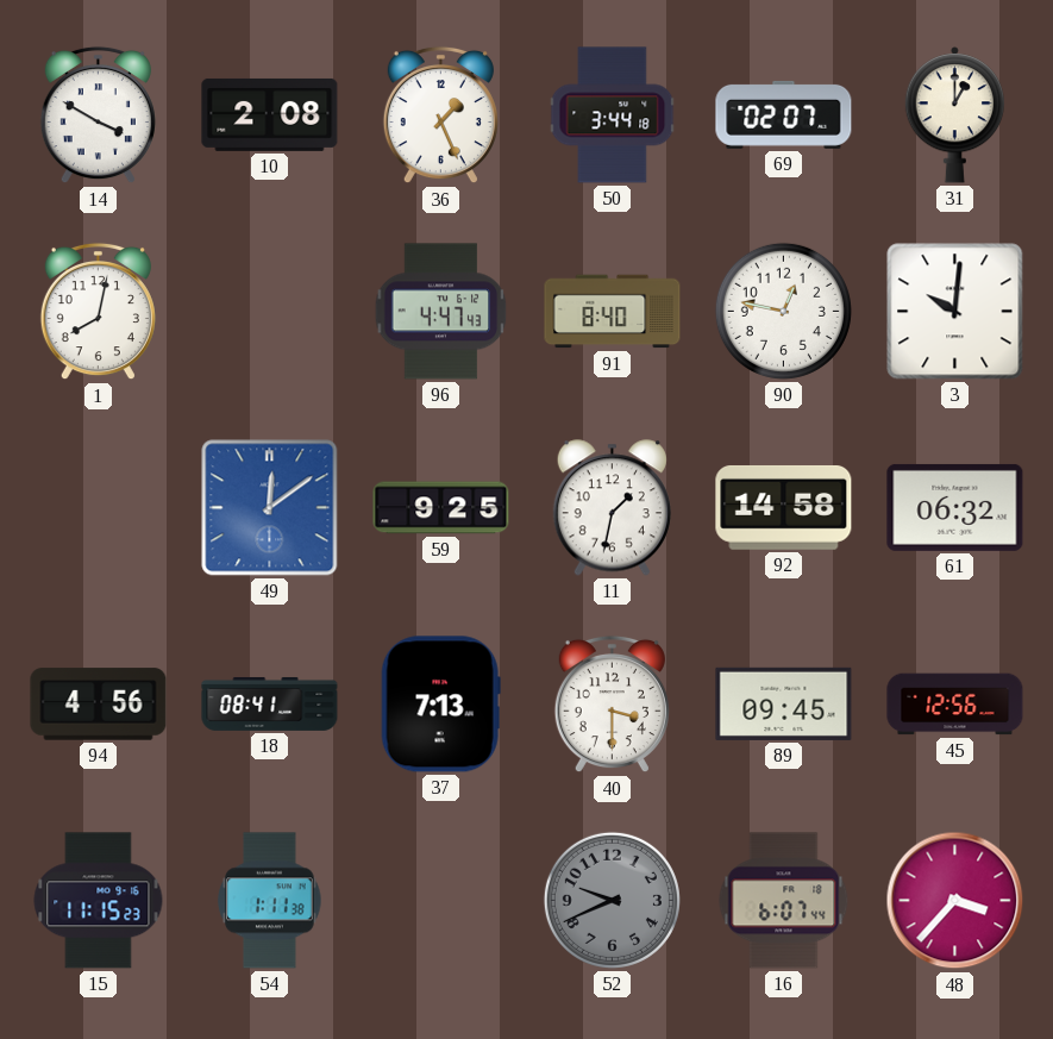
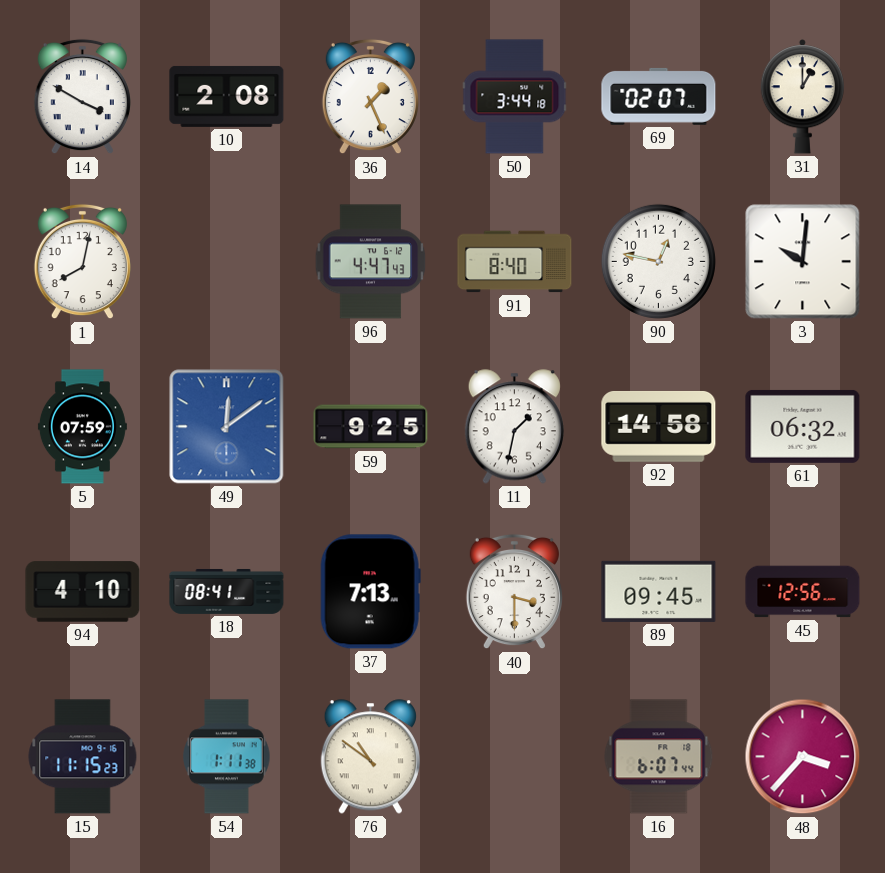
5: none -> 07:59
94: 4:56 -> 4:10
76: none -> 10:51
52: 9:41 -> none
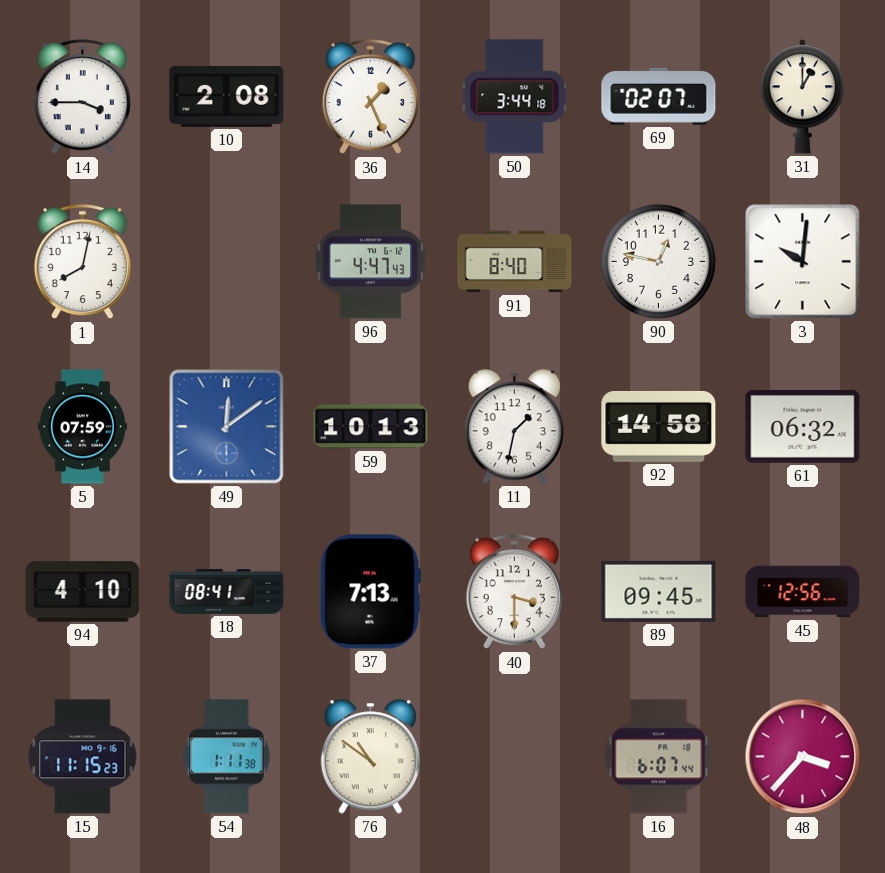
14: 3:50 -> 3:45
59: 9:25 -> 10:13
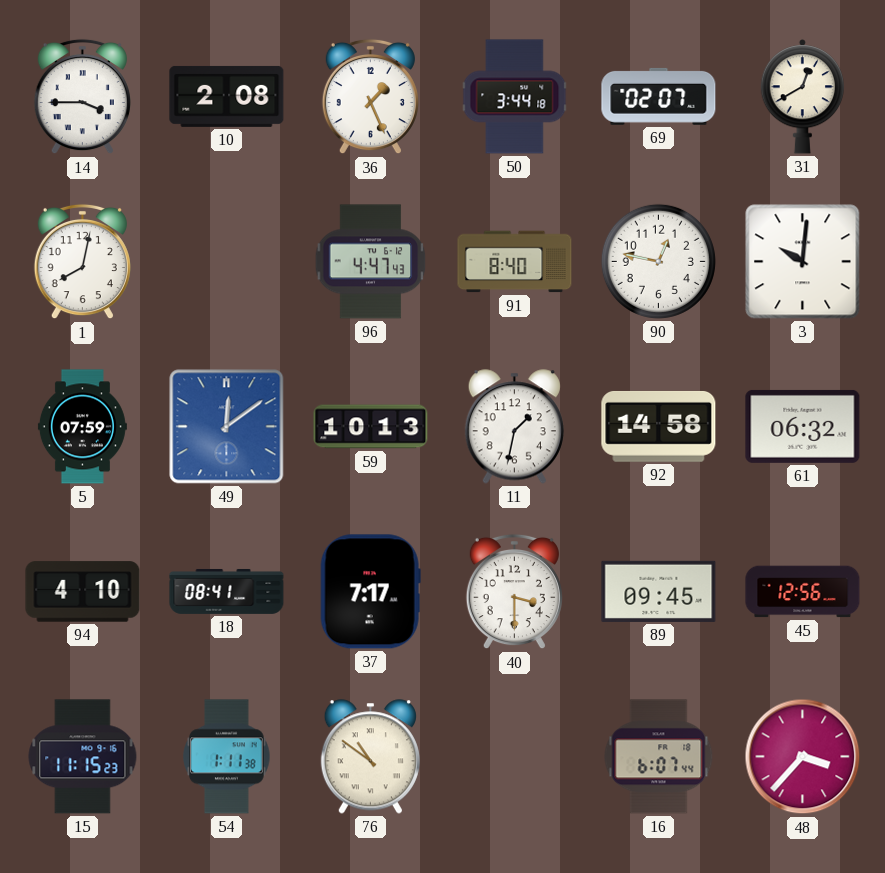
31: 1:00 -> 12:40
37: 7:13 -> 7:17
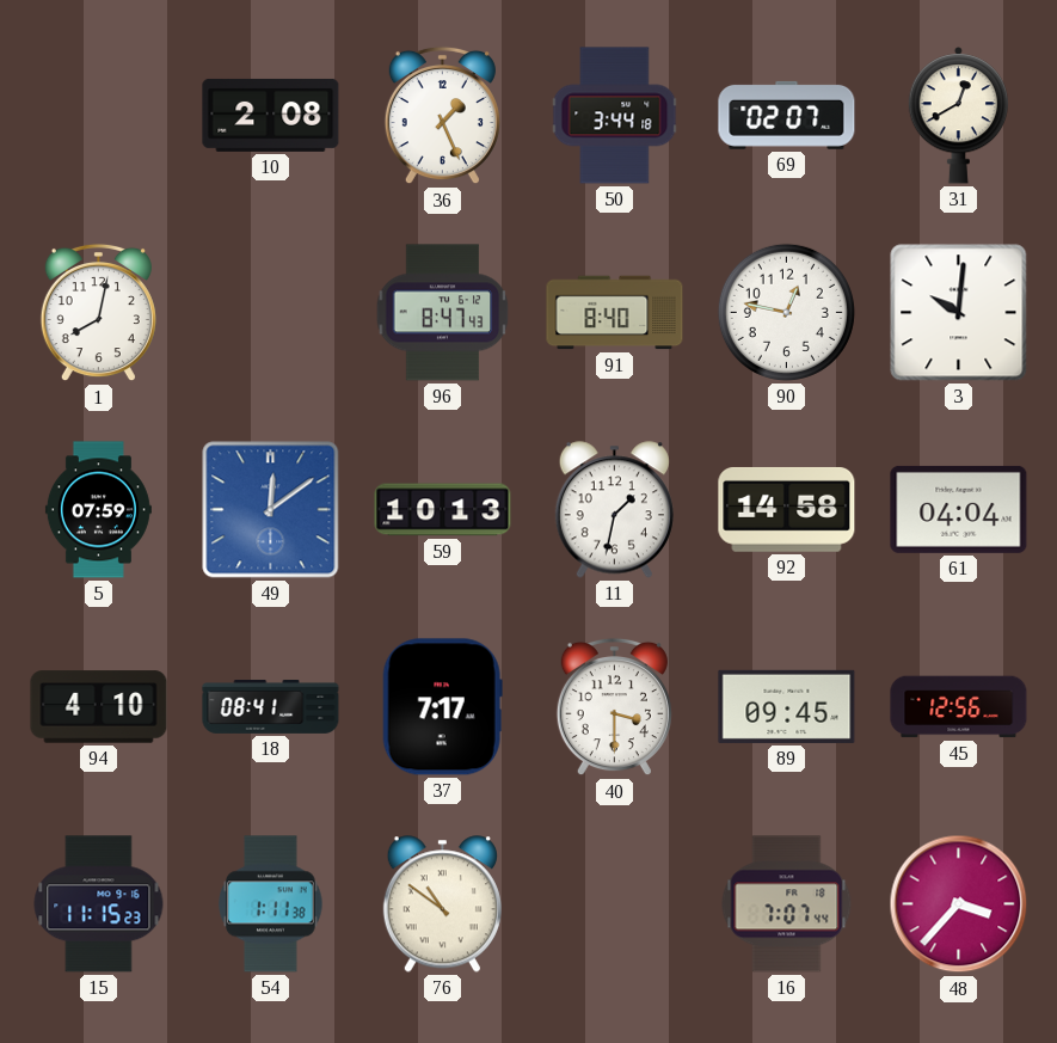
14: 3:45 -> none
96: 4:47 -> 8:47
61: 06:32 -> 04:04
16: 6:07 -> 7:07
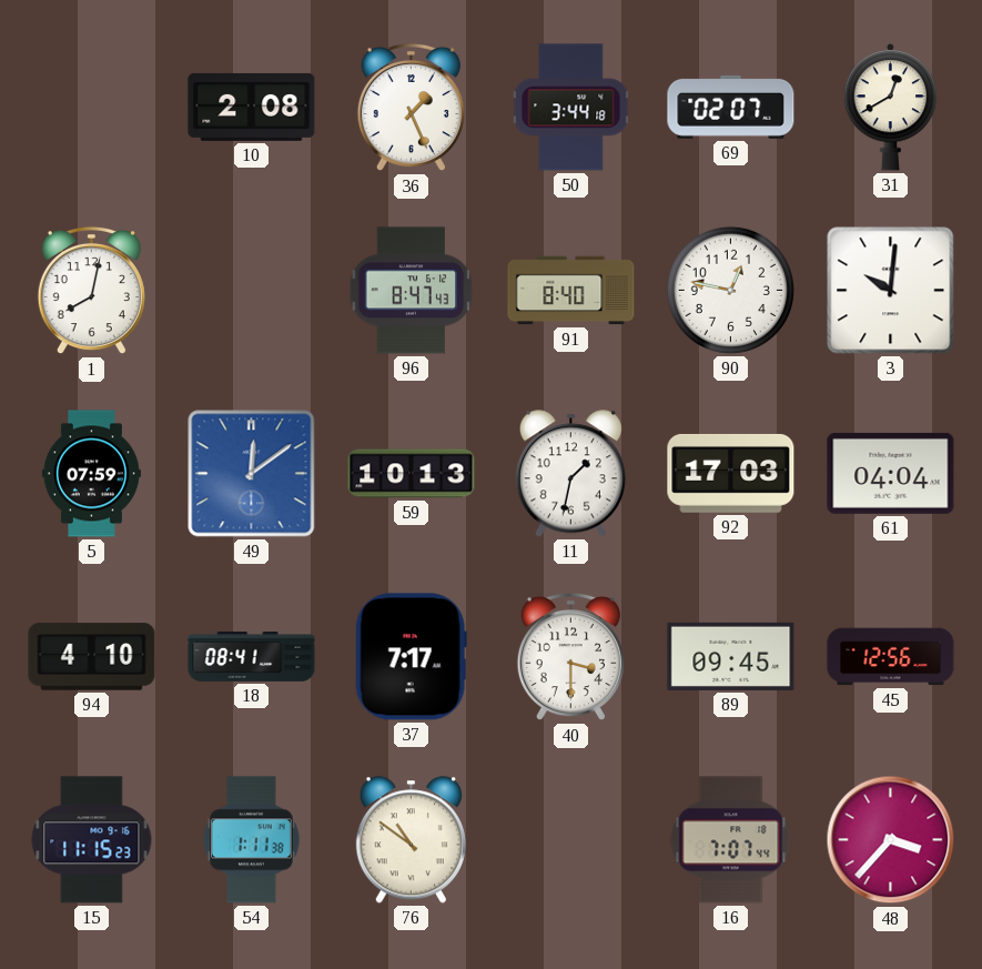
92: 14:58 -> 17:03
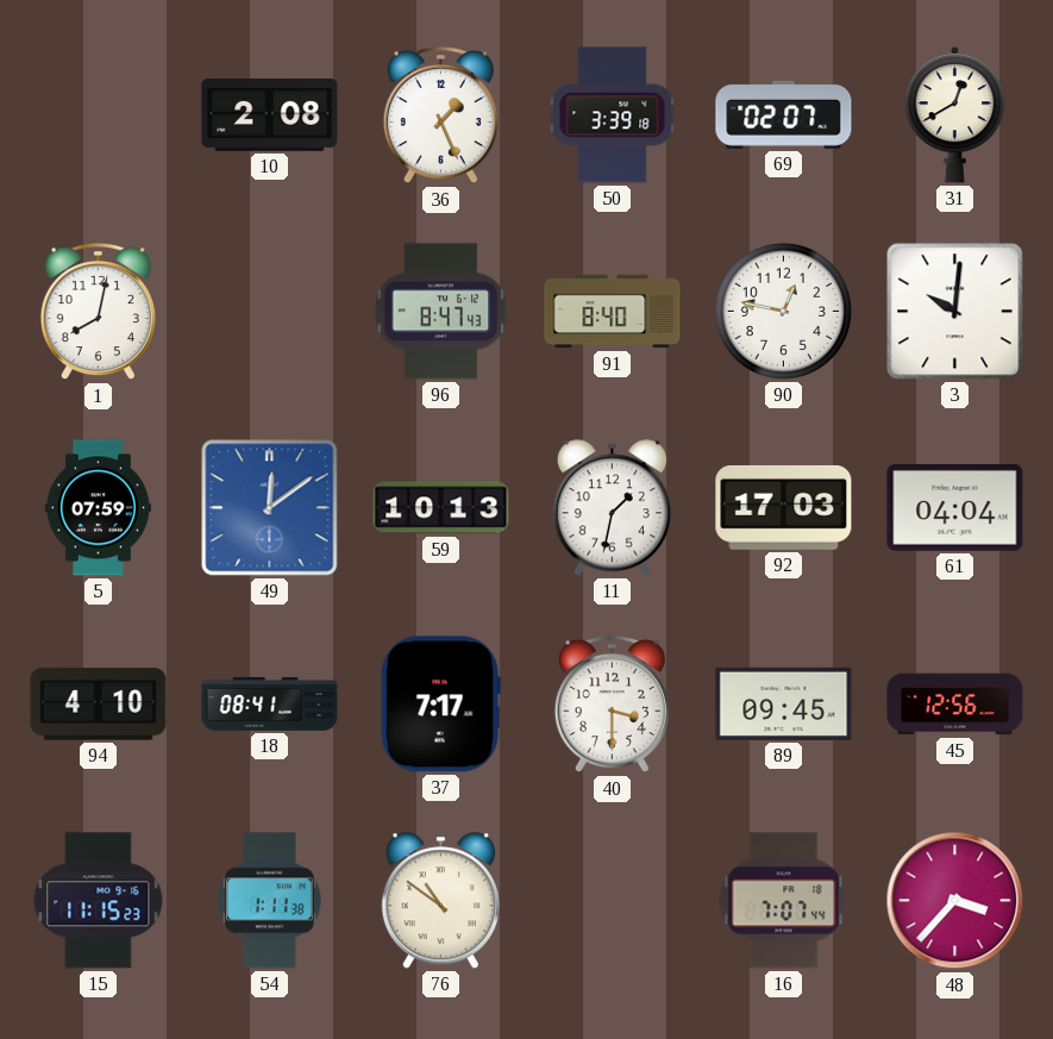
50: 3:44 -> 3:39
